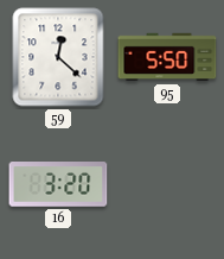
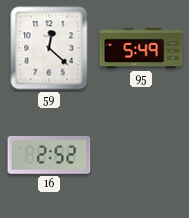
95: 5:50 -> 5:49
16: 3:20 -> 2:52
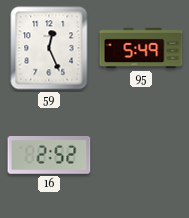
59: 12:22 -> 12:26
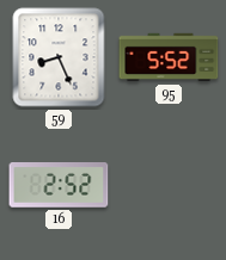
59: 12:26 -> 8:26
95: 5:49 -> 5:52
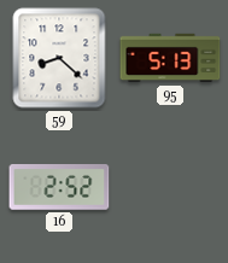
59: 8:26 -> 8:22
95: 5:52 -> 5:13
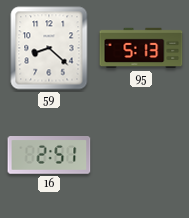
16: 2:52 -> 2:51
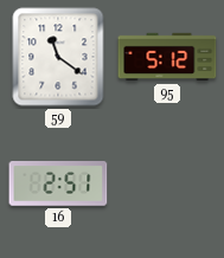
59: 8:22 -> 11:21
95: 5:13 -> 5:12
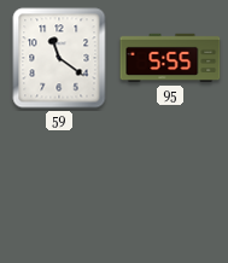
95: 5:12 -> 5:55
16: 2:51 -> none
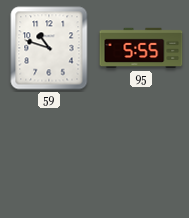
59: 11:21 -> 10:48
